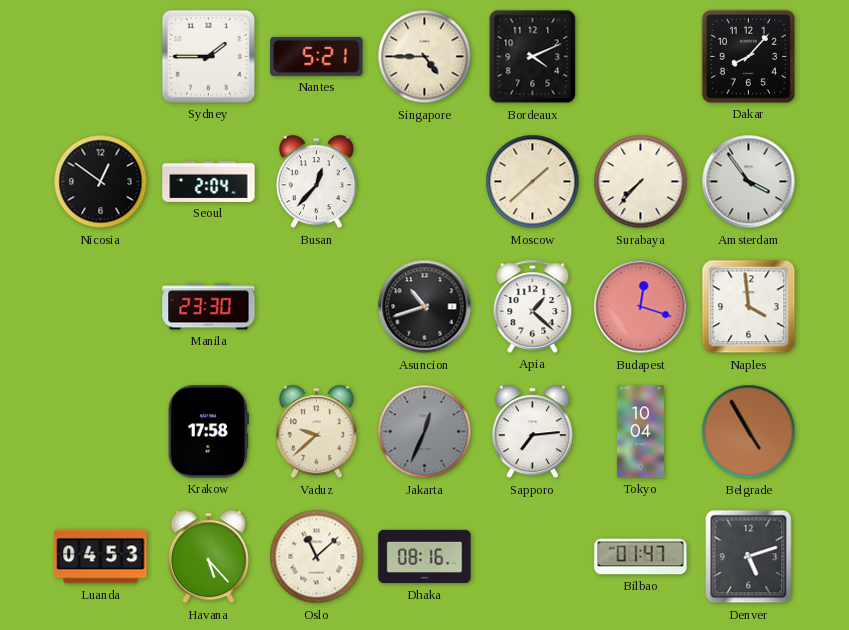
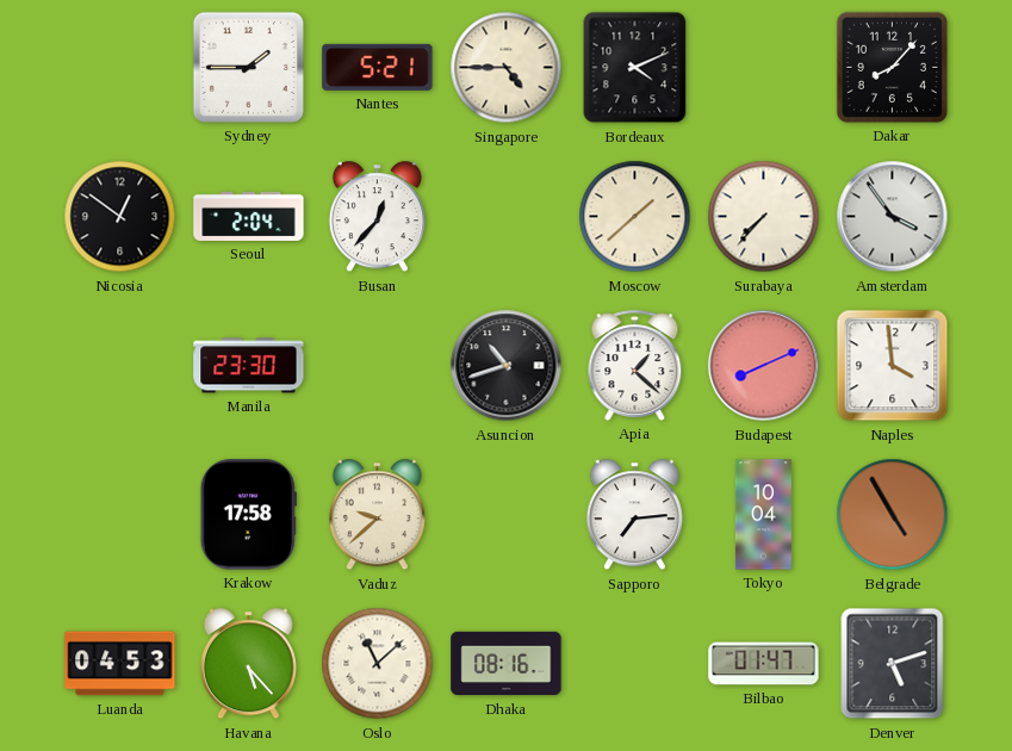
Budapest: 12:18 -> 8:11
Jakarta: 12:34 -> none
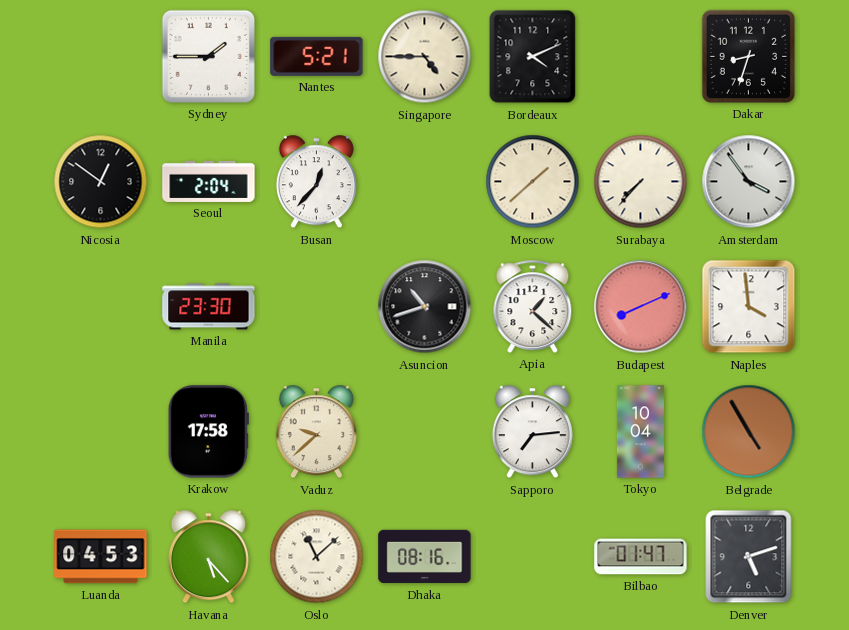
Dakar: 8:07 -> 8:33
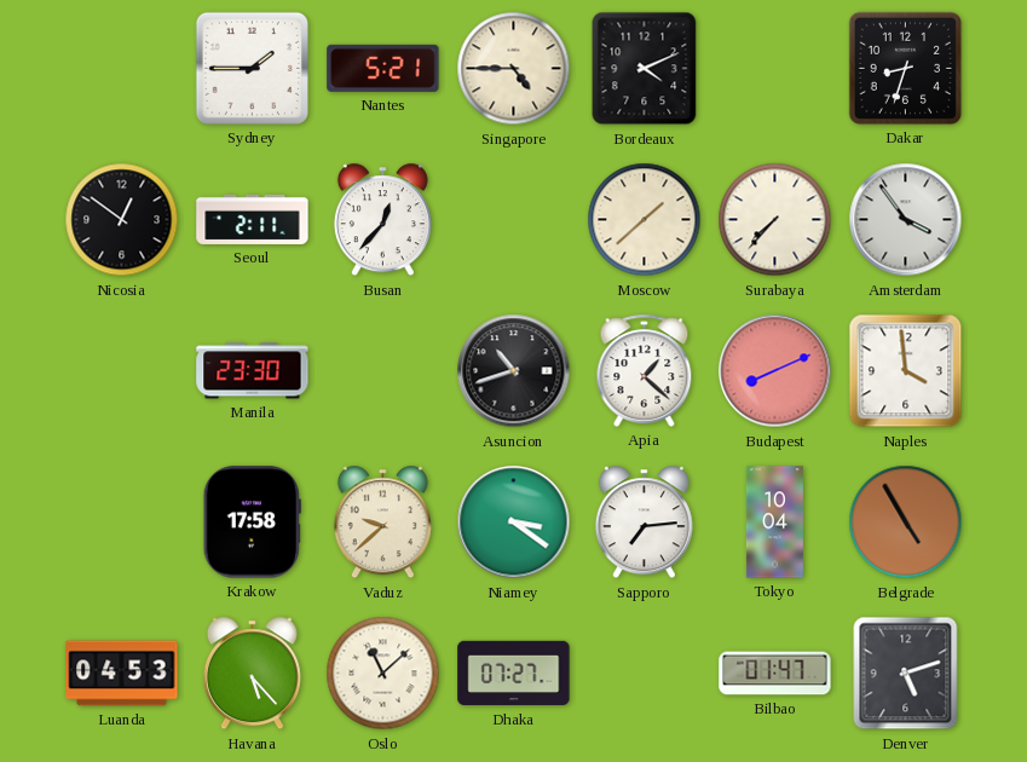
Seoul: 2:04 -> 2:11
Niamey: none -> 3:21
Dhaka: 08:16 -> 07:27
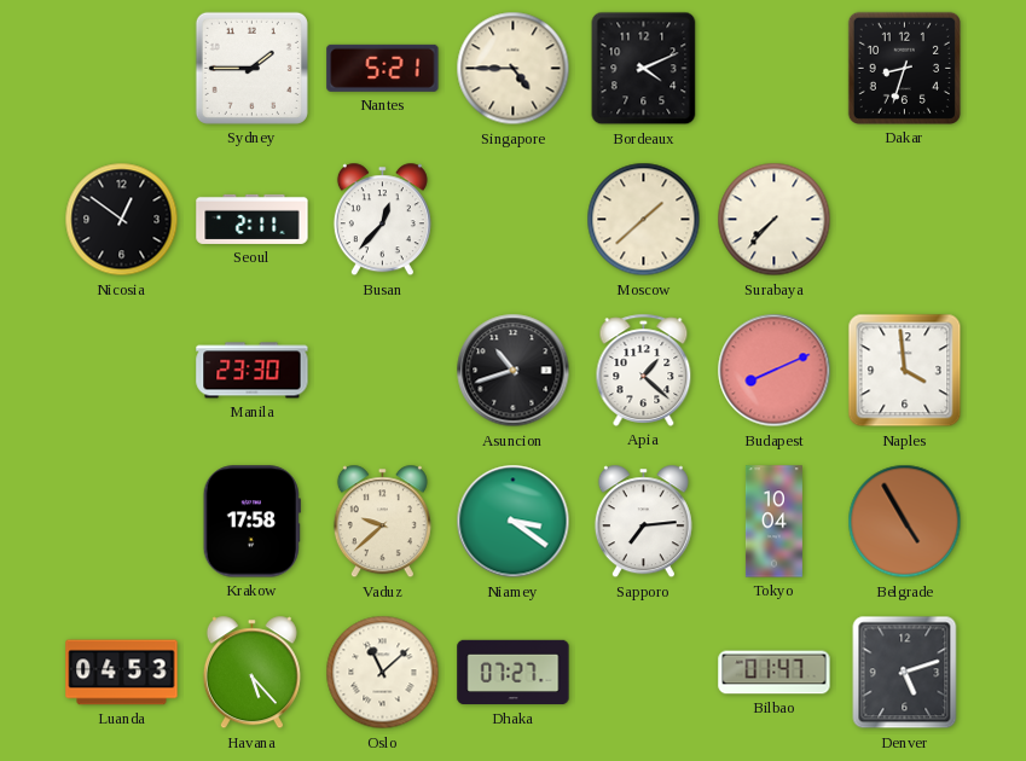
Amsterdam: 3:54 -> none
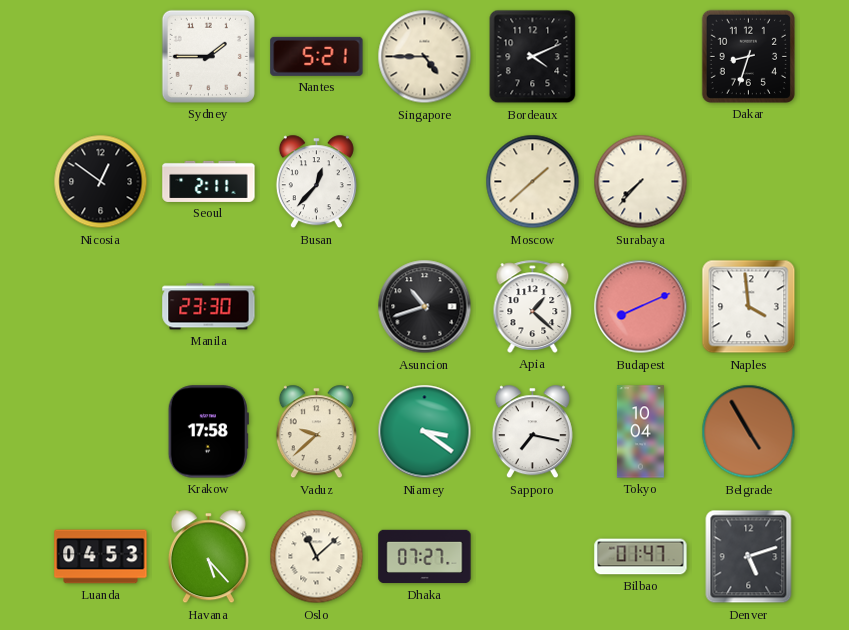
Sapporo: 7:14 -> 7:17
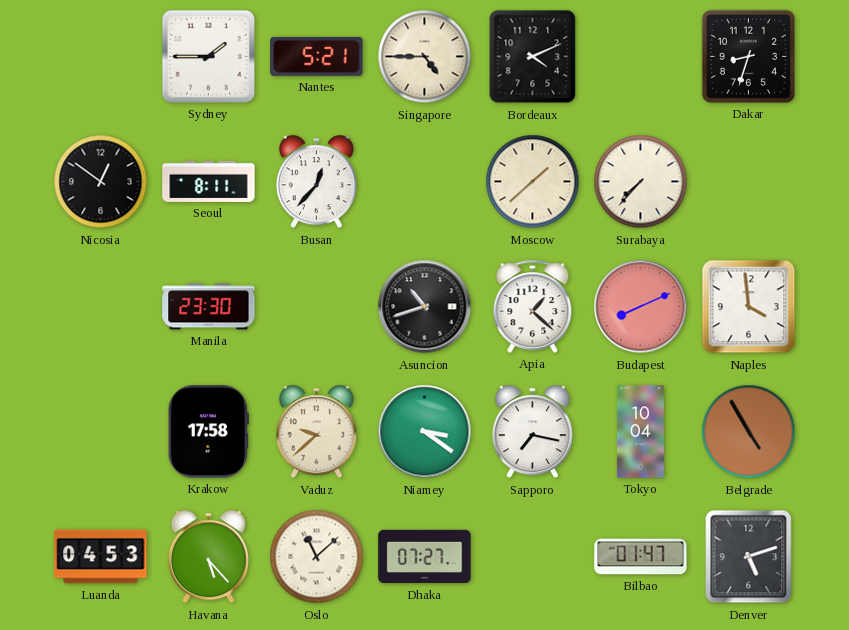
Seoul: 2:11 -> 8:11
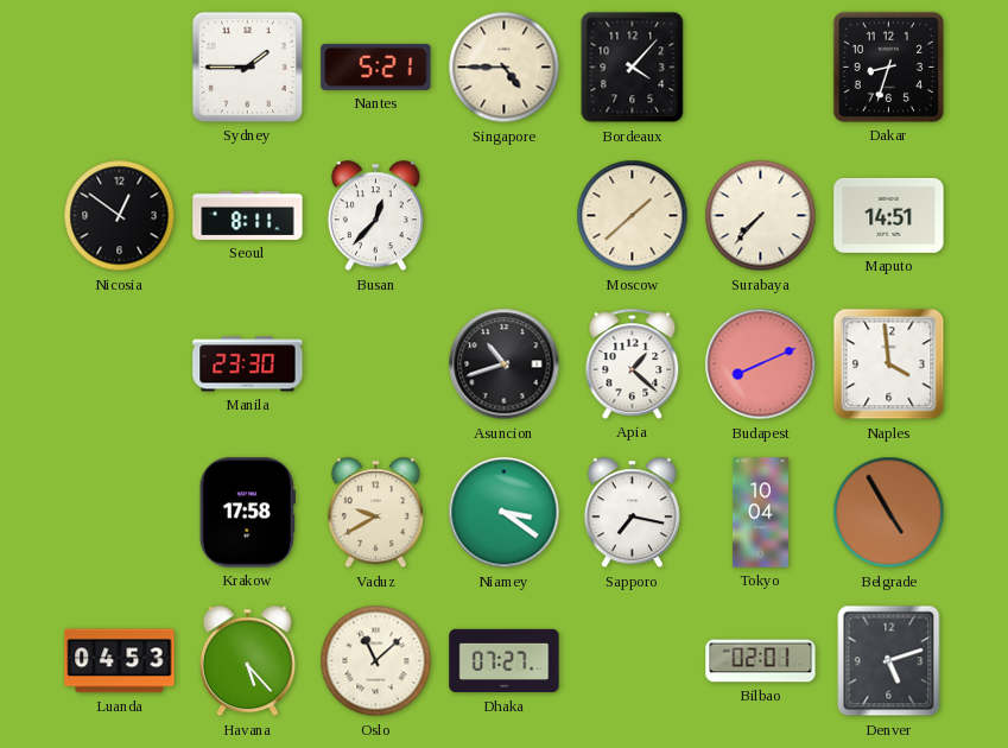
Bordeaux: 4:11 -> 4:07
Maputo: none -> 14:51
Vaduz: 9:38 -> 9:40
Bilbao: 01:47 -> 02:01
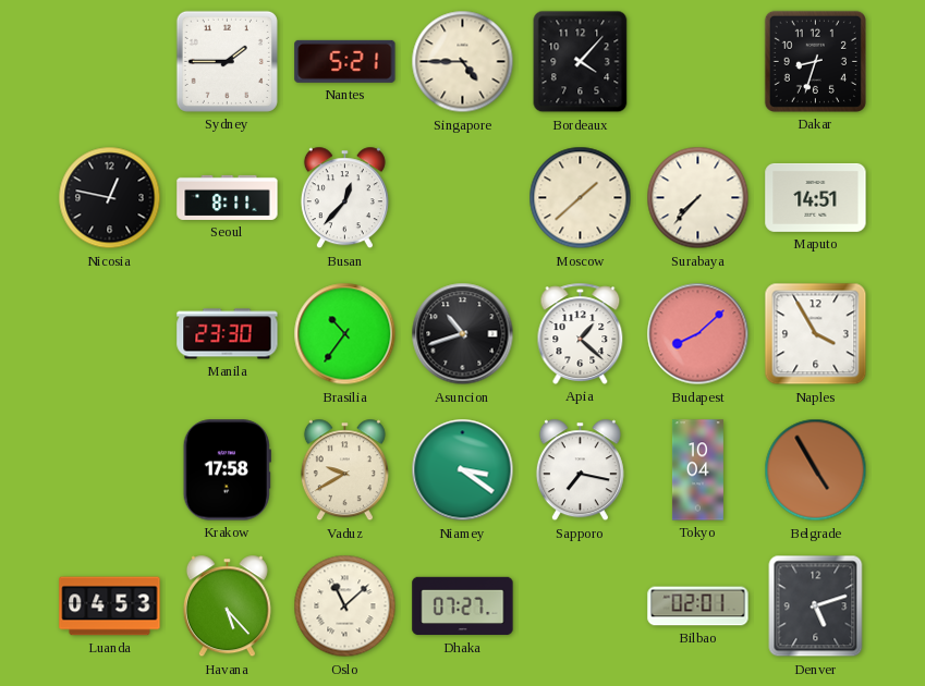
Nicosia: 12:51 -> 12:47
Brasilia: none -> 10:36
Budapest: 8:11 -> 8:08
Naples: 3:59 -> 3:55
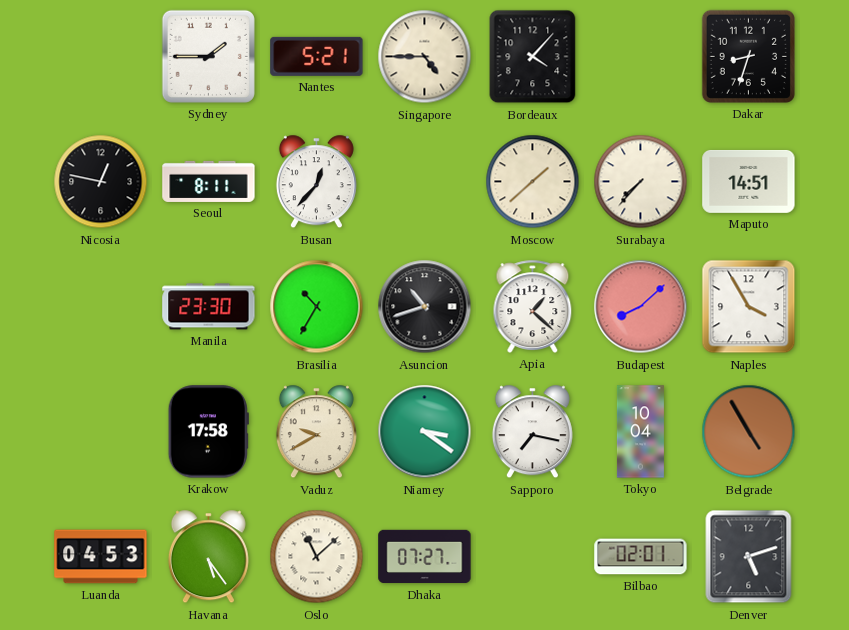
Brasilia: 10:36 -> 10:35
Havana: 5:23 -> 5:24
